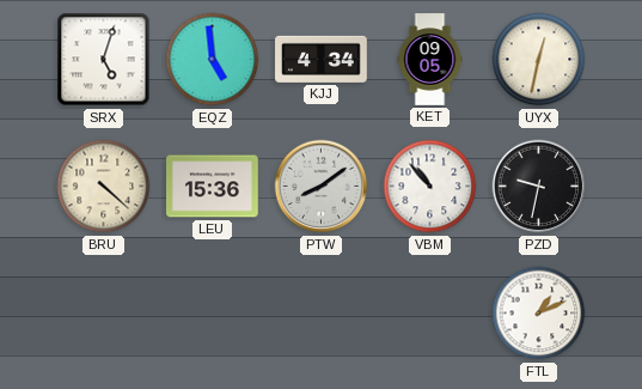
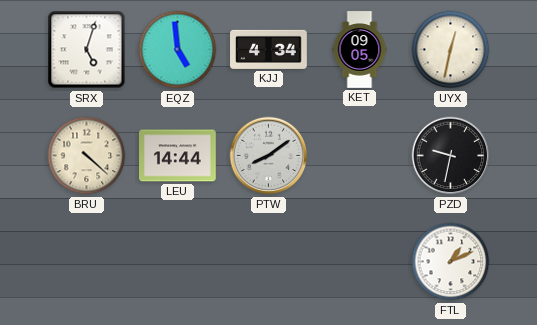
LEU: 15:36 -> 14:44
VBM: 10:53 -> none
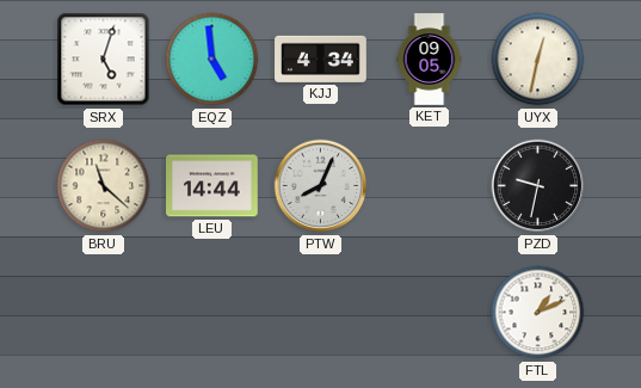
BRU: 4:22 -> 11:22
PTW: 8:09 -> 8:04
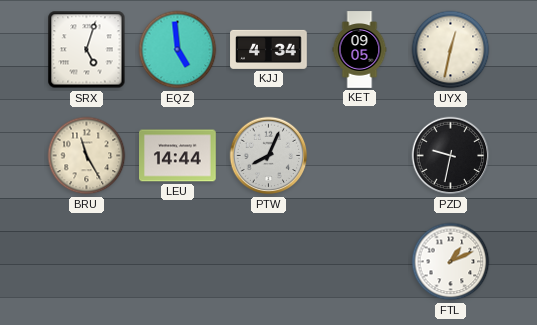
BRU: 11:22 -> 11:25
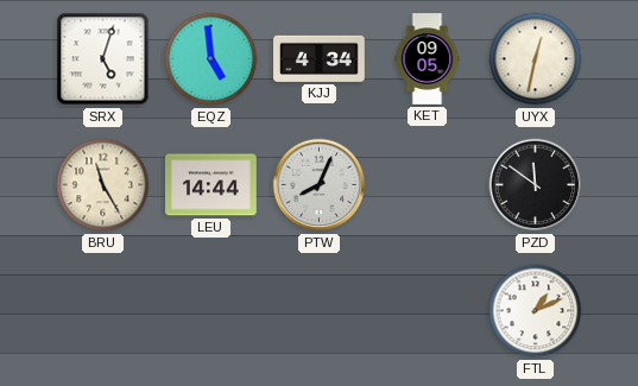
PZD: 9:32 -> 11:51
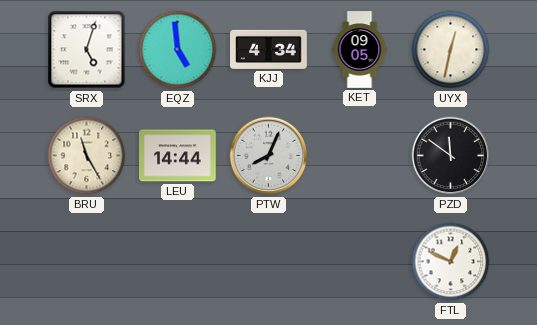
FTL: 1:11 -> 12:49
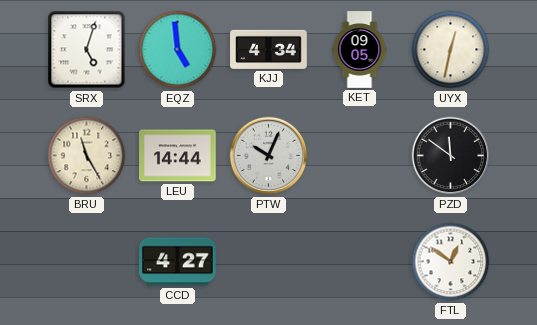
PTW: 8:04 -> 10:04
CCD: none -> 4:27
FTL: 12:49 -> 12:51
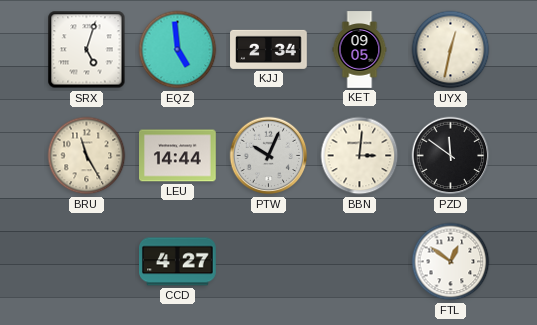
KJJ: 4:34 -> 2:34
BBN: none -> 3:01
